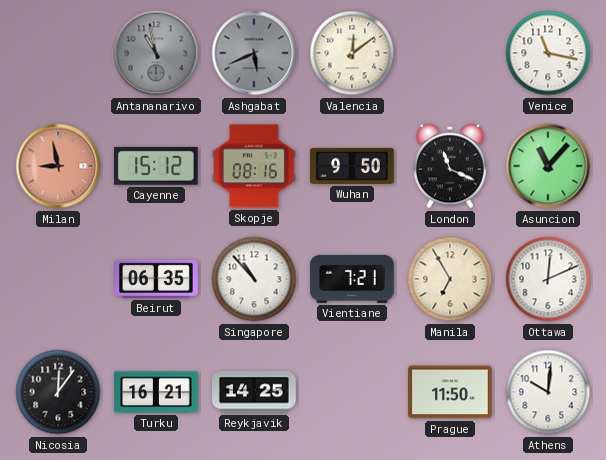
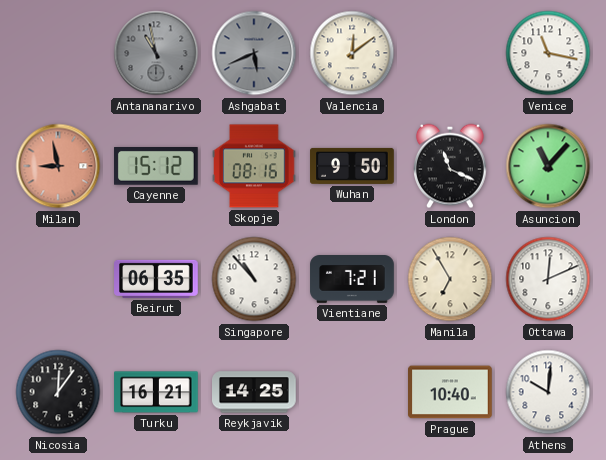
Prague: 11:50 -> 10:40
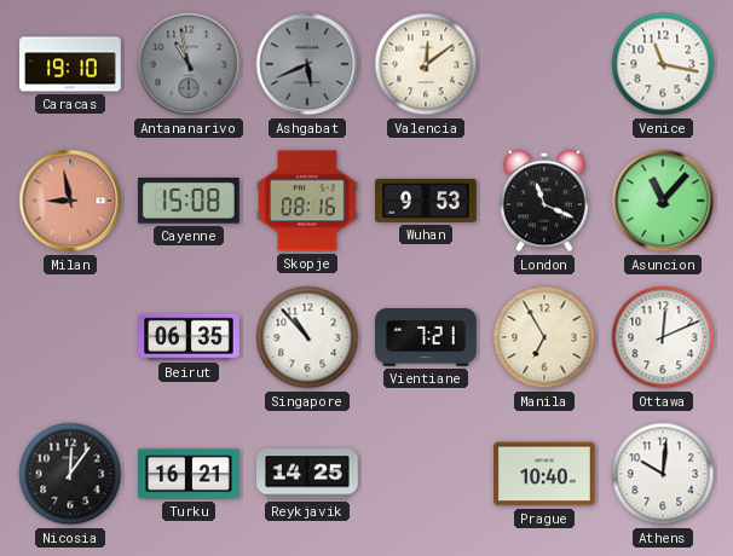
Caracas: none -> 19:10
Cayenne: 15:12 -> 15:08
Wuhan: 9:50 -> 9:53
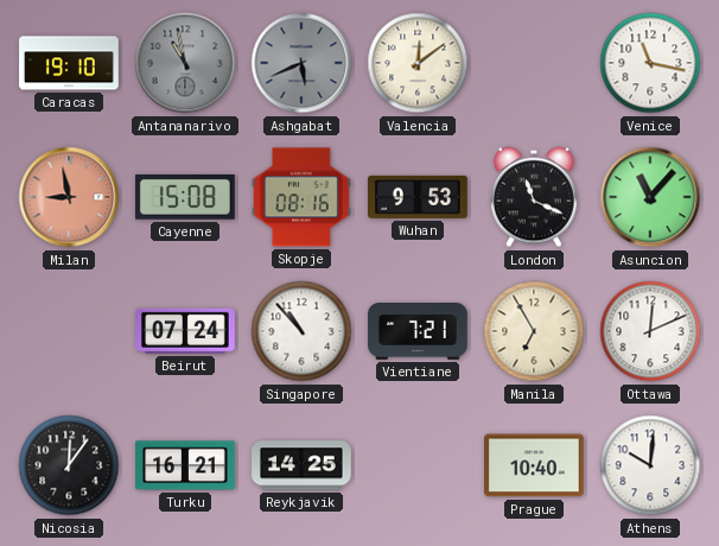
Beirut: 06:35 -> 07:24
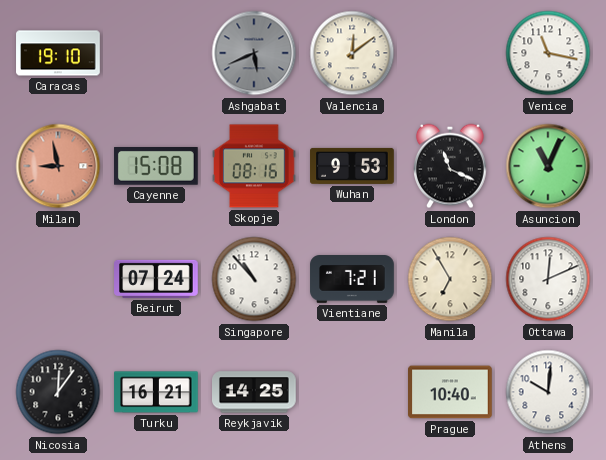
Antananarivo: 10:58 -> none
Asuncion: 11:07 -> 11:04
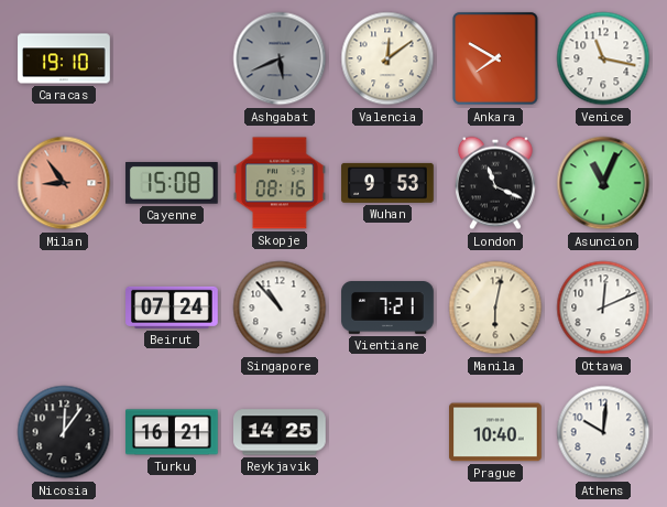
Ankara: none -> 7:50
Milan: 8:58 -> 8:54
Manila: 6:55 -> 6:02
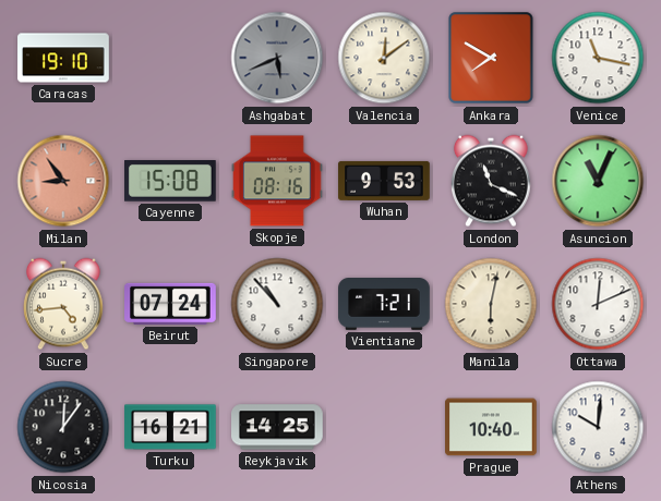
Sucre: none -> 4:44
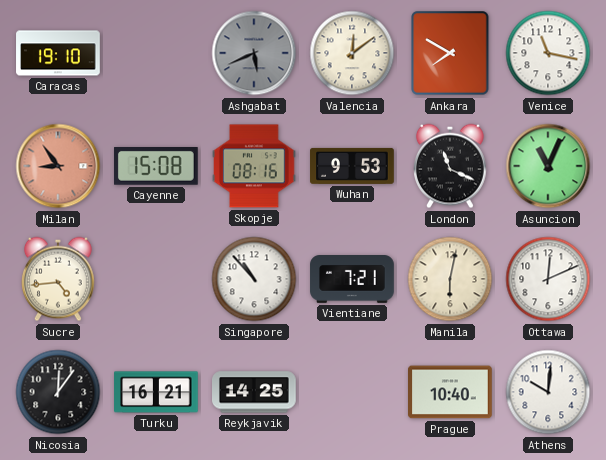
Beirut: 07:24 -> none
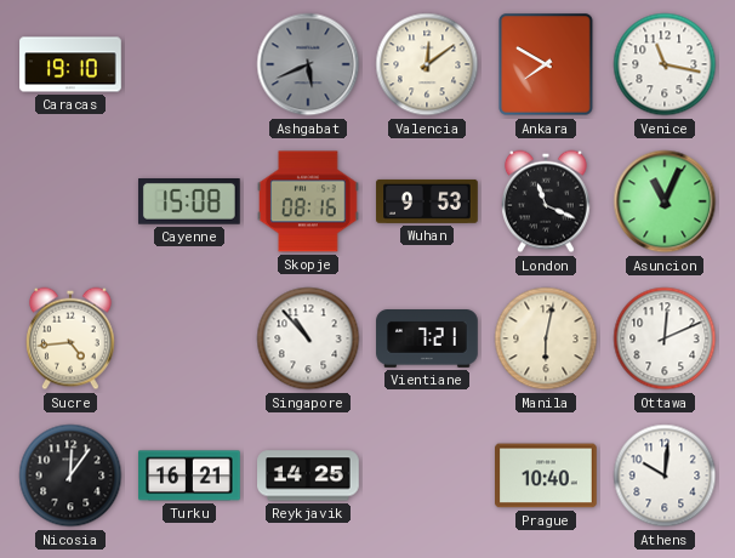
Milan: 8:54 -> none
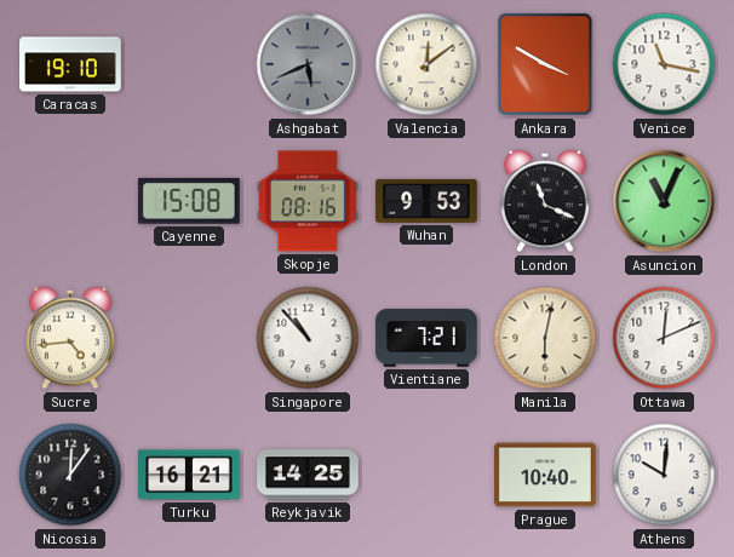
Ankara: 7:50 -> 3:50
